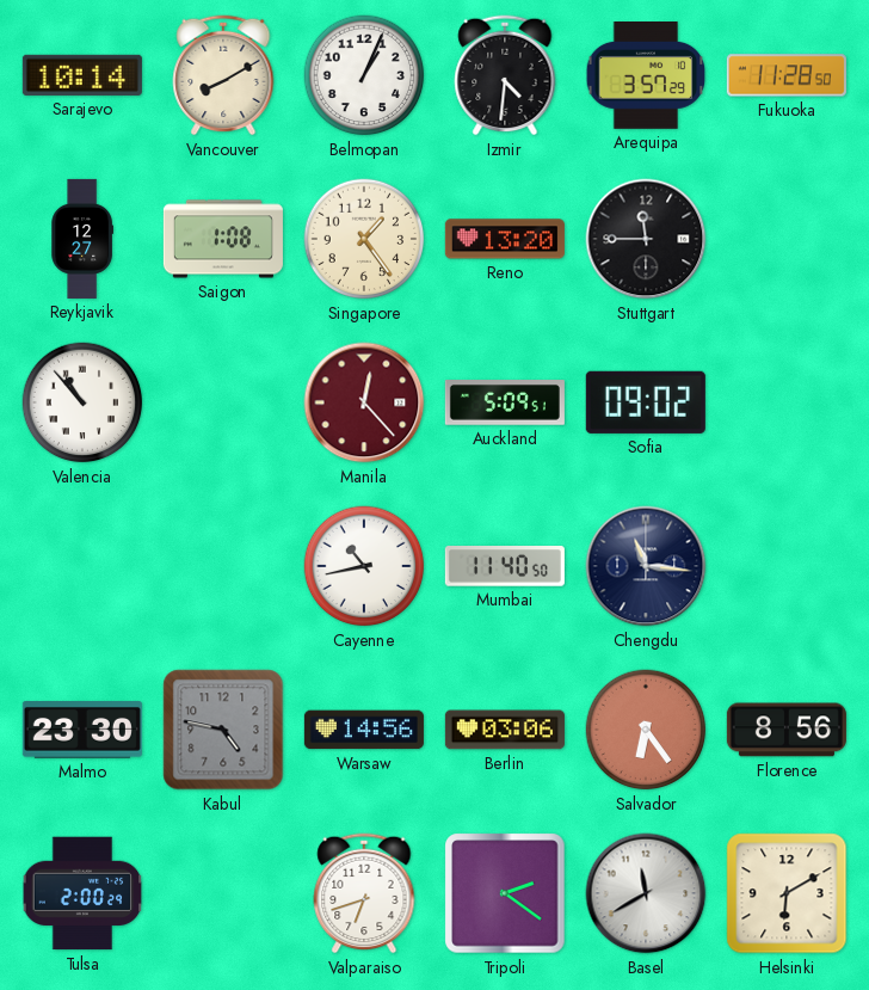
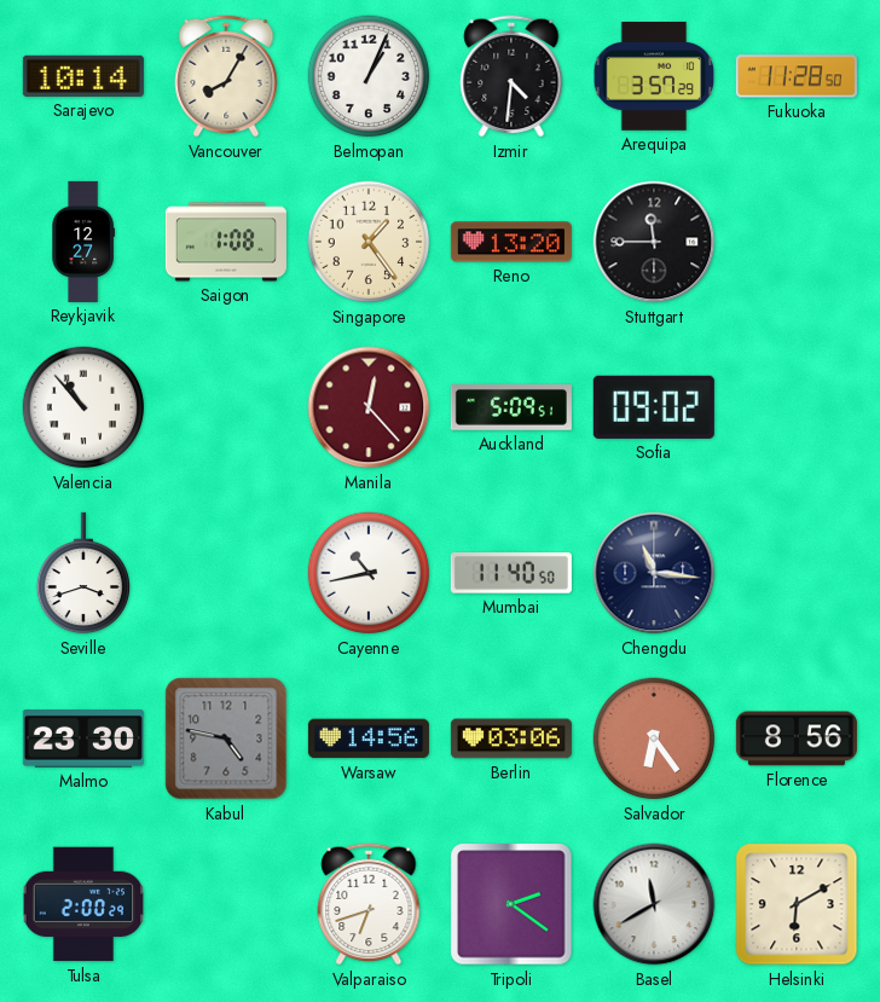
Vancouver: 8:10 -> 8:05
Seville: none -> 3:42
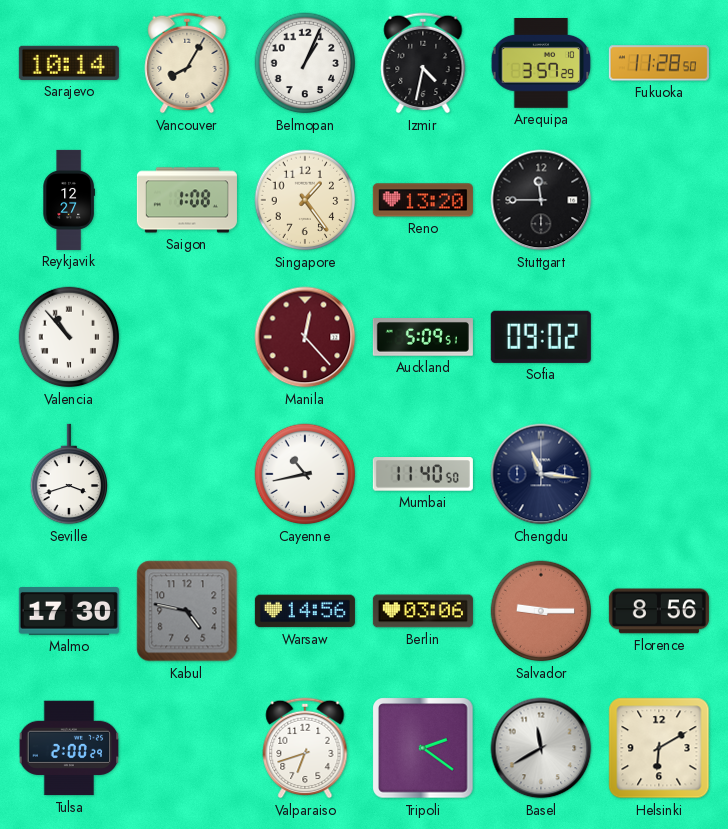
Izmir: 4:31 -> 4:32
Malmo: 23:30 -> 17:30
Salvador: 6:24 -> 9:15
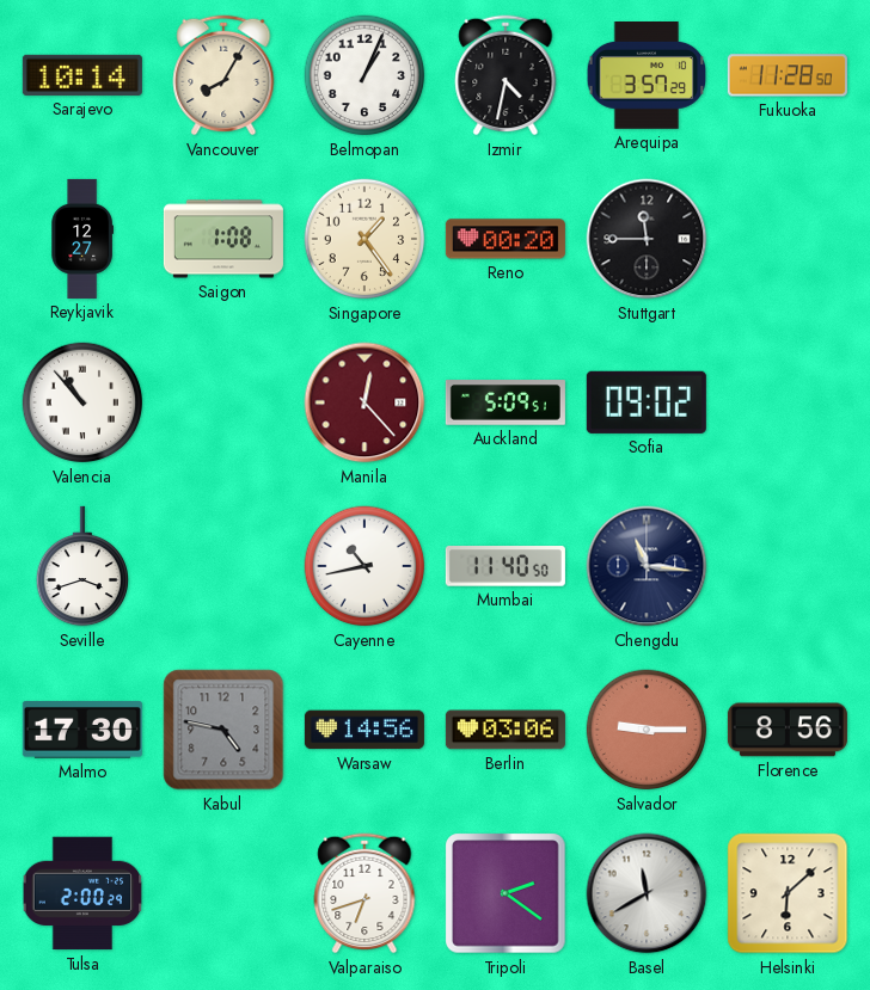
Reno: 13:20 -> 00:20
Helsinki: 6:10 -> 6:08
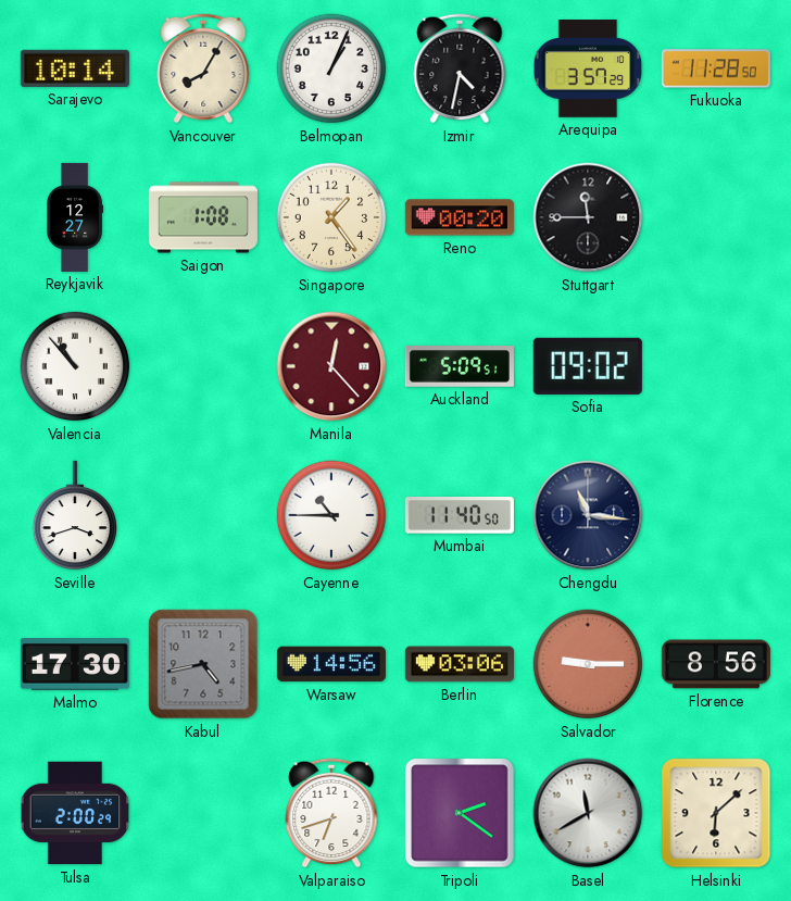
Cayenne: 10:43 -> 10:45
Kabul: 4:47 -> 4:43
